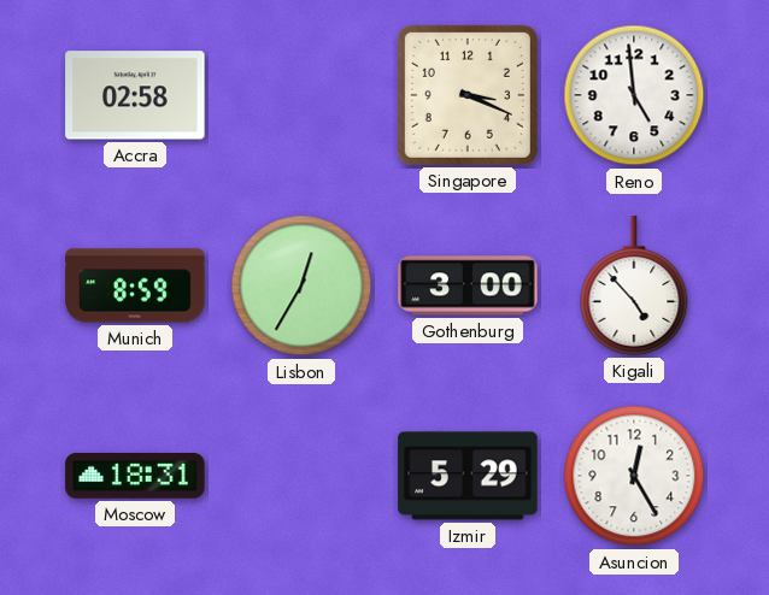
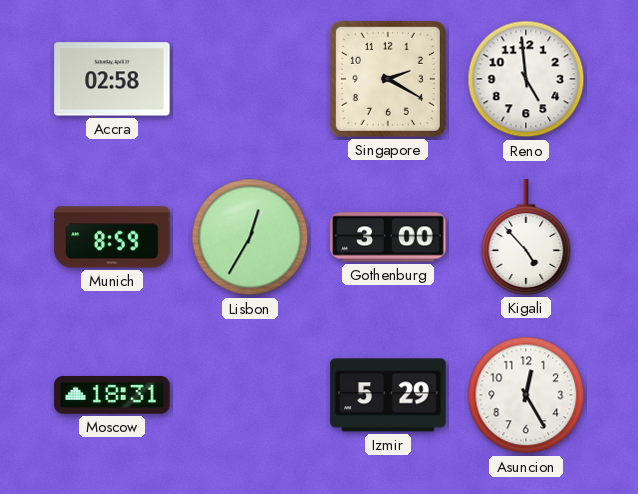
Singapore: 3:19 -> 2:20
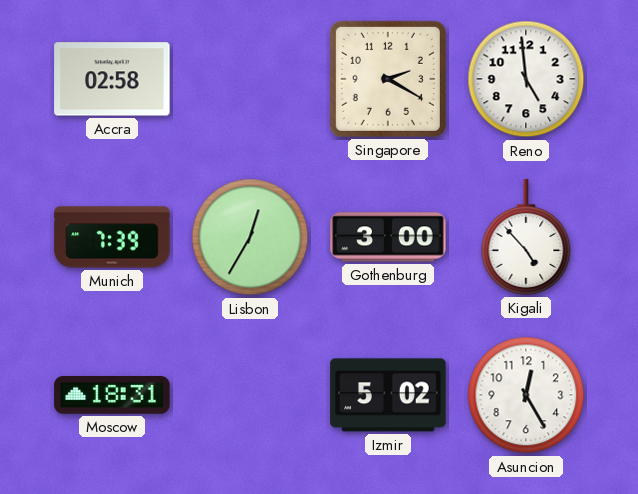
Munich: 8:59 -> 7:39
Izmir: 5:29 -> 5:02
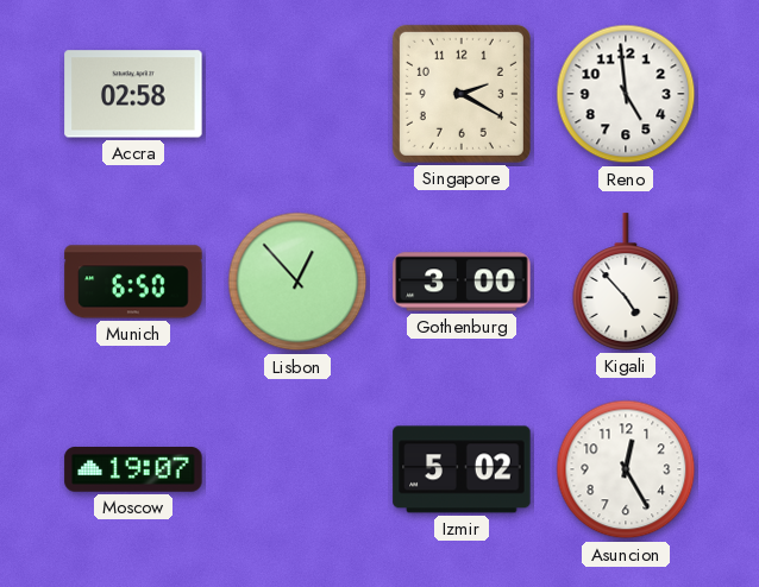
Munich: 7:39 -> 6:50
Lisbon: 12:35 -> 12:53
Moscow: 18:31 -> 19:07
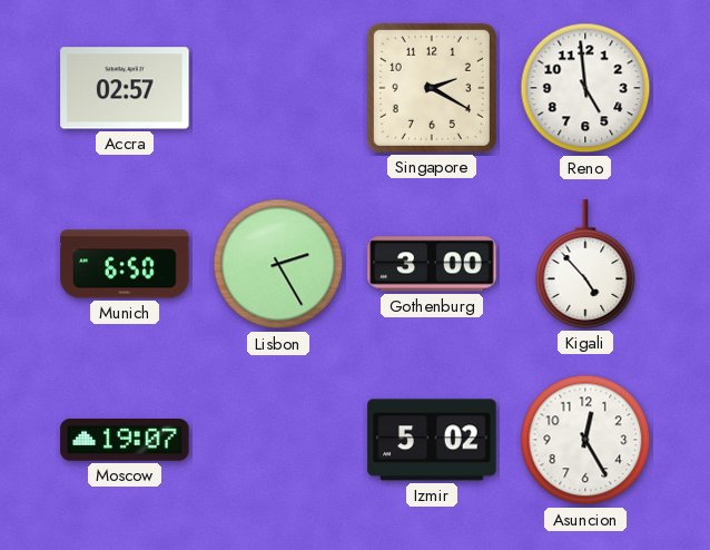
Accra: 02:58 -> 02:57
Lisbon: 12:53 -> 2:25
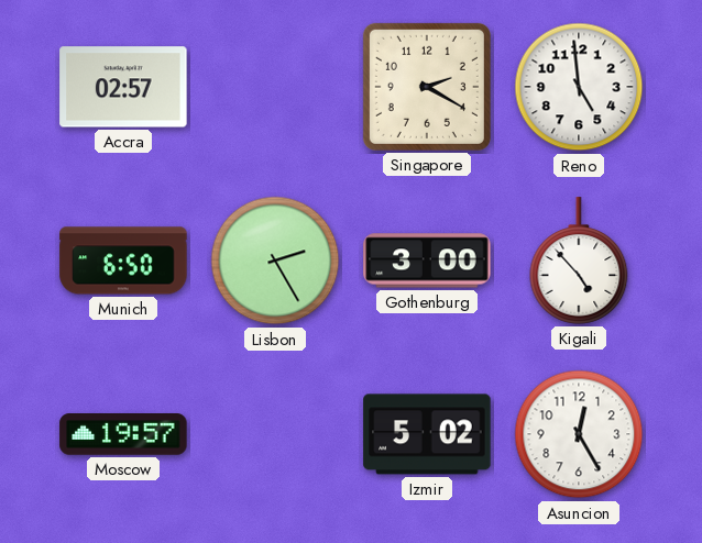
Moscow: 19:07 -> 19:57
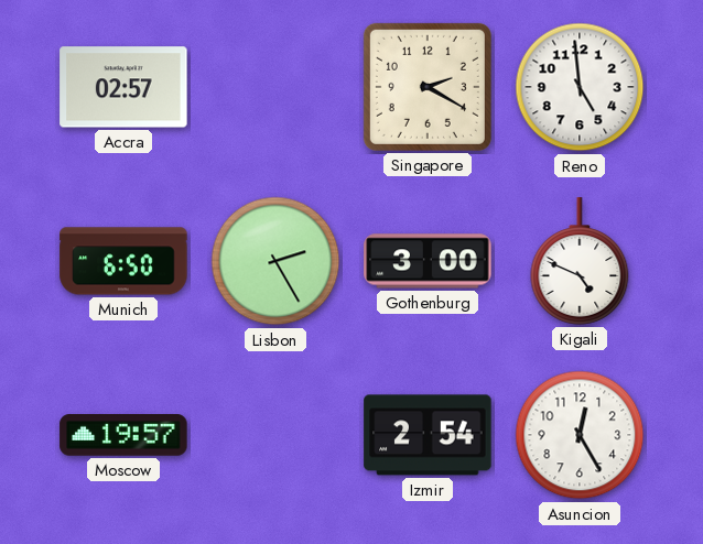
Kigali: 4:53 -> 4:49
Izmir: 5:02 -> 2:54
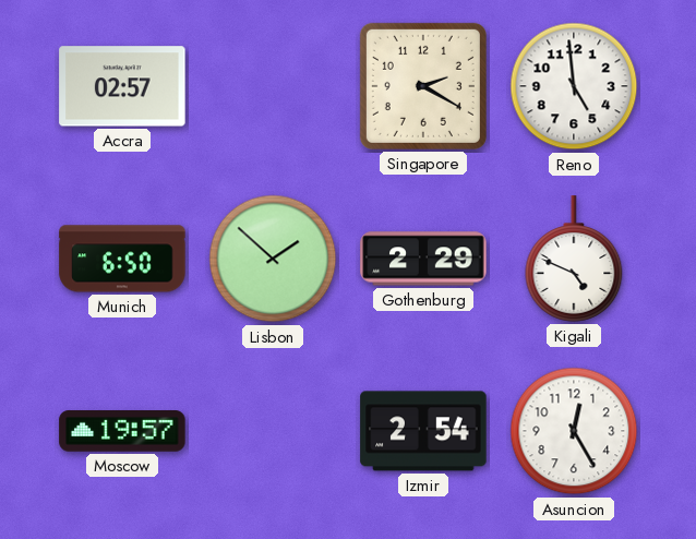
Lisbon: 2:25 -> 1:52
Gothenburg: 3:00 -> 2:29
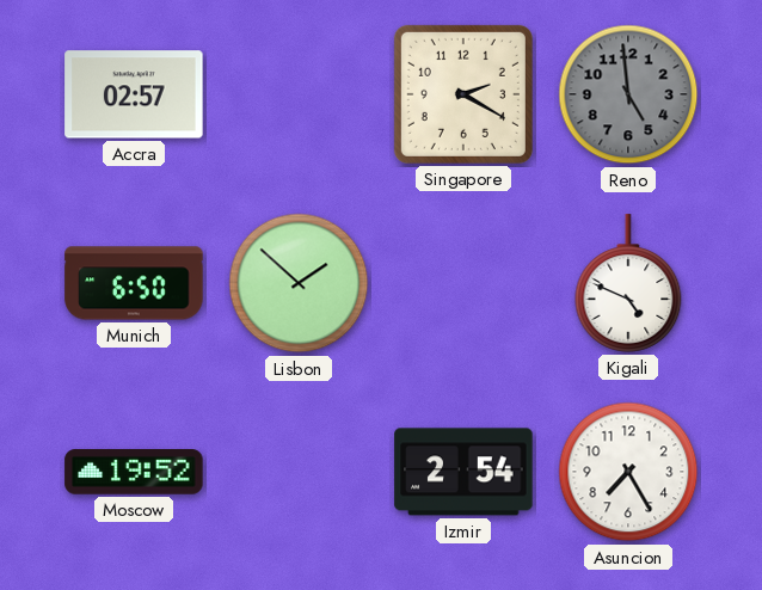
Reno dial: white -> grey
Gothenburg: 2:29 -> none
Moscow: 19:57 -> 19:52
Asuncion: 12:25 -> 7:25
